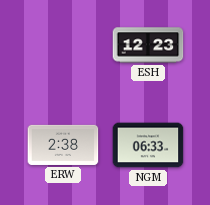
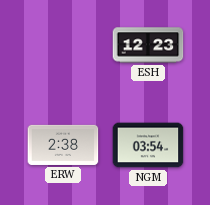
NGM: 06:33 -> 03:54
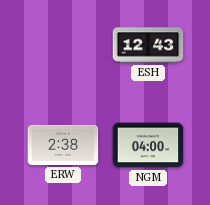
ESH: 12:23 -> 12:43
NGM: 03:54 -> 04:00
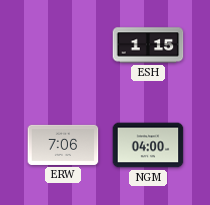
ESH: 12:43 -> 1:15
ERW: 2:38 -> 7:06
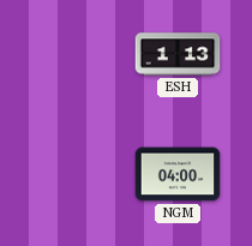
ESH: 1:15 -> 1:13
ERW: 7:06 -> none
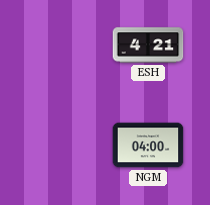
ESH: 1:13 -> 4:21
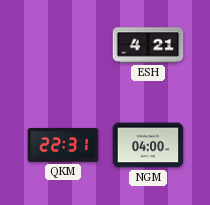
QKM: none -> 22:31
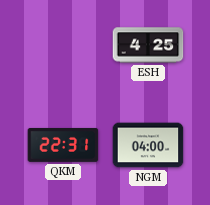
ESH: 4:21 -> 4:25
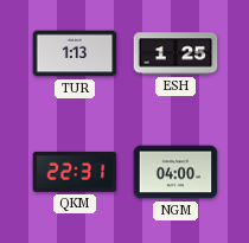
TUR: none -> 1:13
ESH: 4:25 -> 1:25
